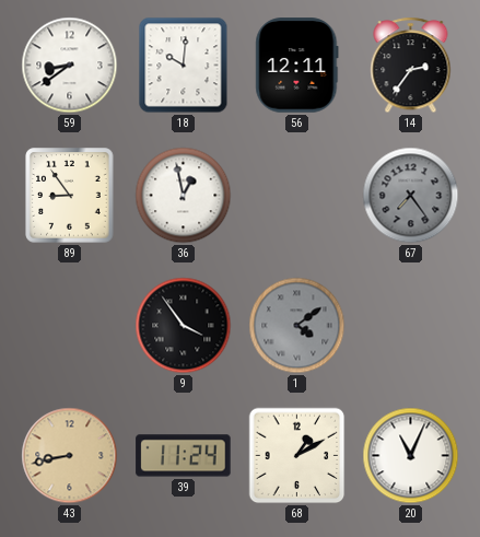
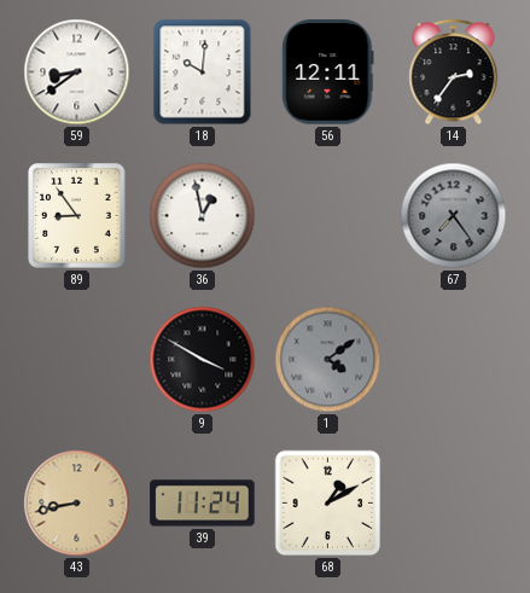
9: 3:54 -> 3:50
20: 11:04 -> none
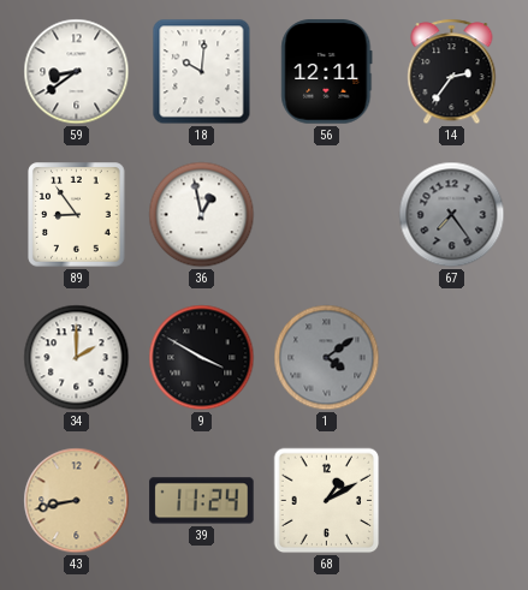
34: none -> 2:00
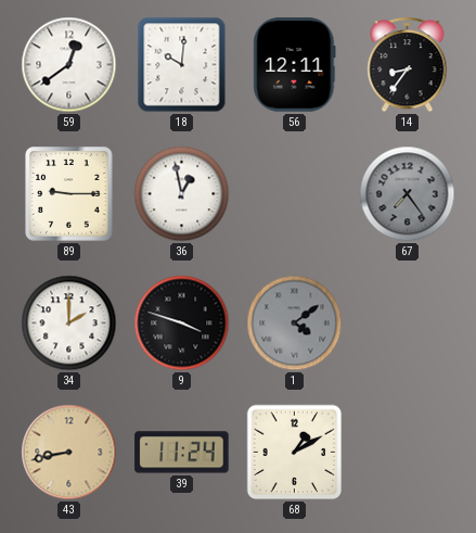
59: 8:39 -> 12:39
14: 2:36 -> 8:36
89: 8:54 -> 9:15
9: 3:50 -> 3:48
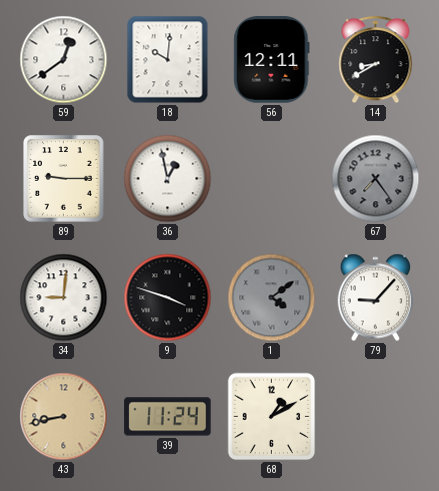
14: 8:36 -> 8:40
34: 2:00 -> 9:01
79: none -> 9:07
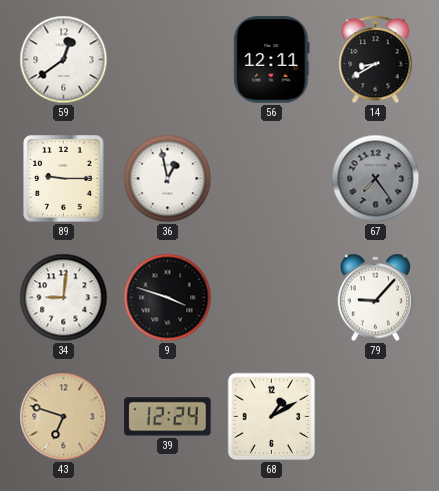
18: 10:01 -> none
1: 4:09 -> none
43: 8:43 -> 6:48
39: 11:24 -> 12:24
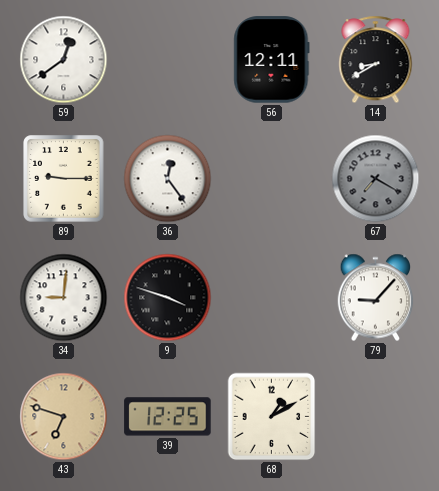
36: 12:58 -> 12:24
67: 7:24 -> 7:20
39: 12:24 -> 12:25
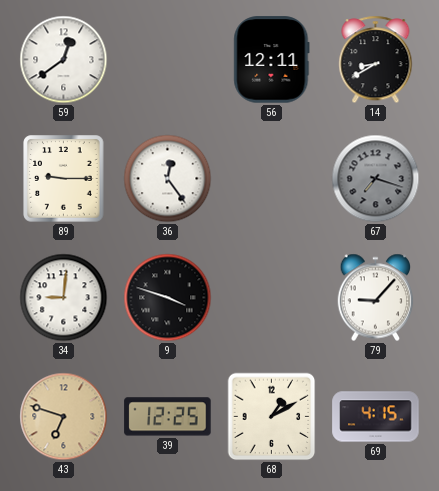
67: 7:20 -> 7:18
69: none -> 4:15
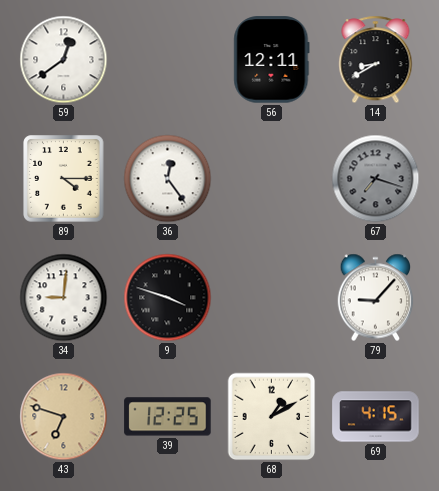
89: 9:15 -> 4:15
